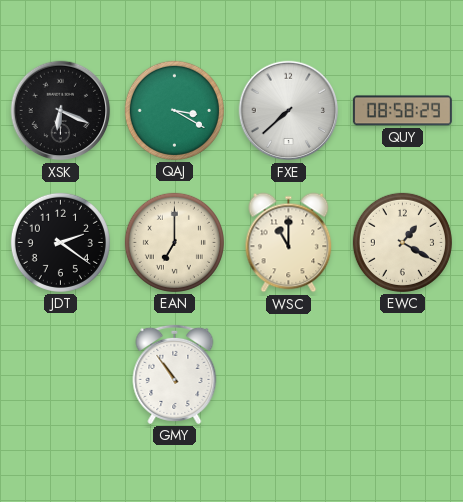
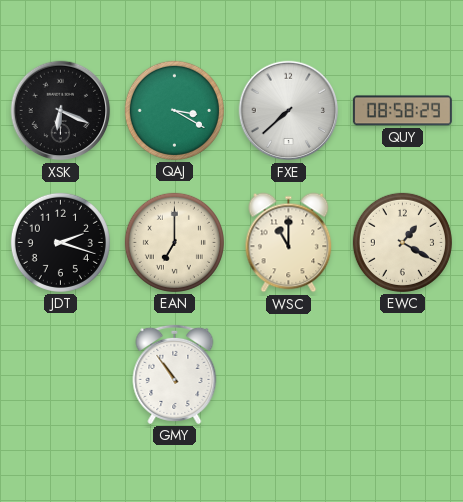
JDT: 2:21 -> 2:18
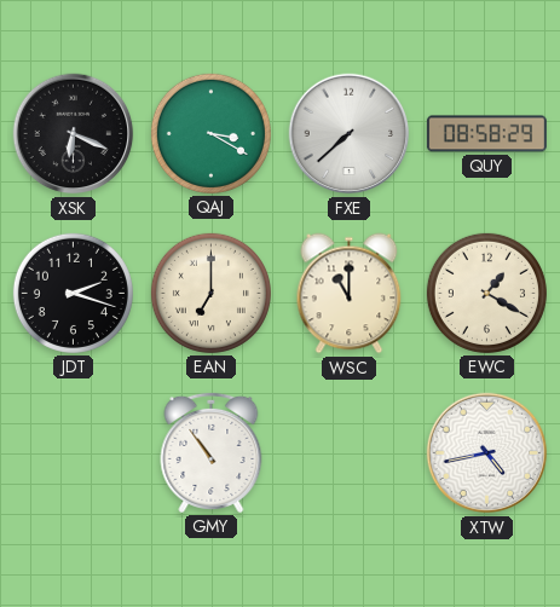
XTW: none -> 4:43
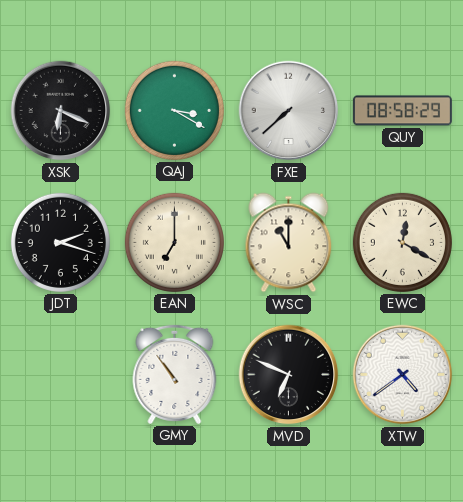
EWC: 1:20 -> 12:20
MVD: none -> 6:49
XTW: 4:43 -> 4:39
